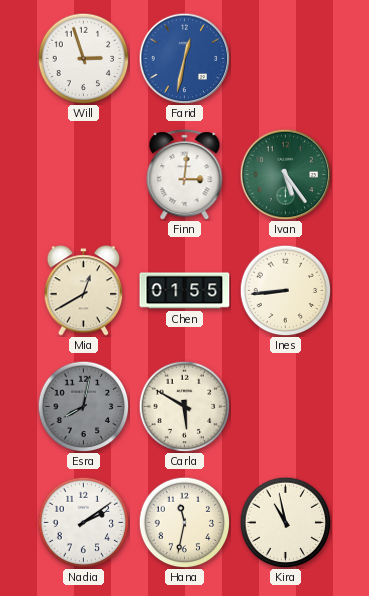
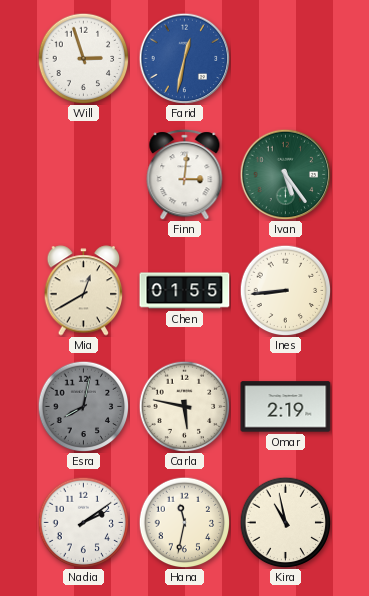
Carla: 5:50 -> 5:47
Omar: none -> 2:19
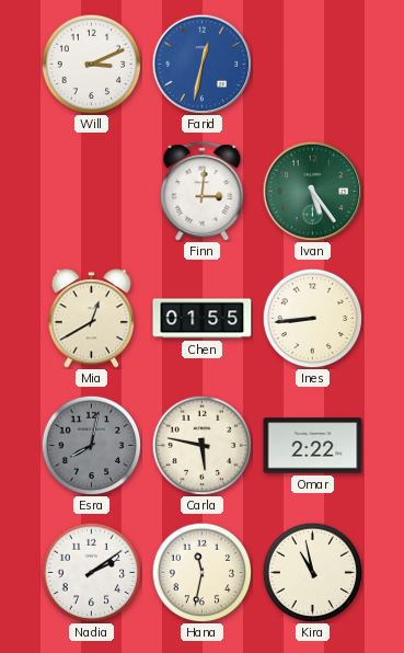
Will: 2:57 -> 3:11
Omar: 2:19 -> 2:22
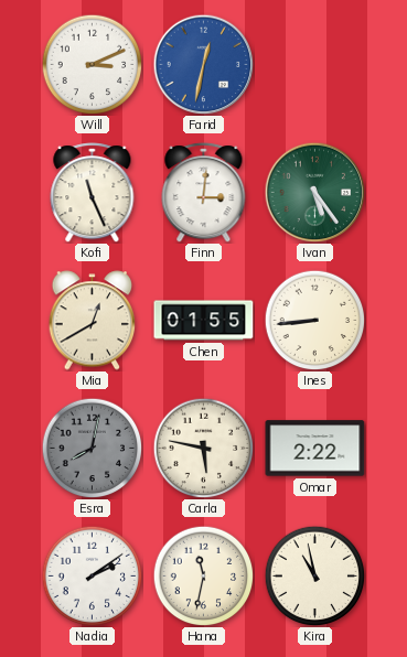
Kofi: none -> 11:26
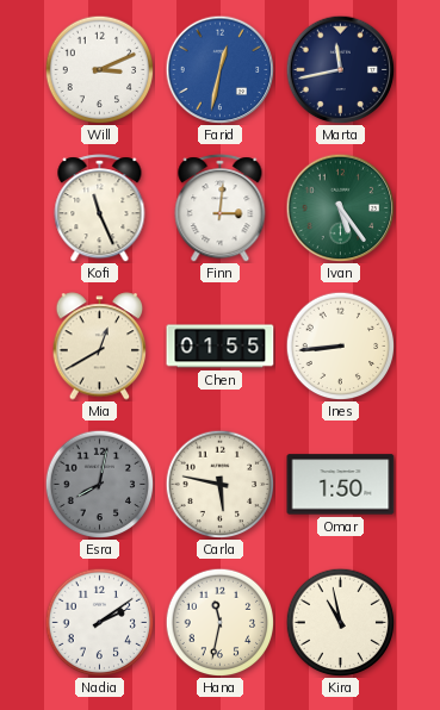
Marta: none -> 11:43
Omar: 2:22 -> 1:50
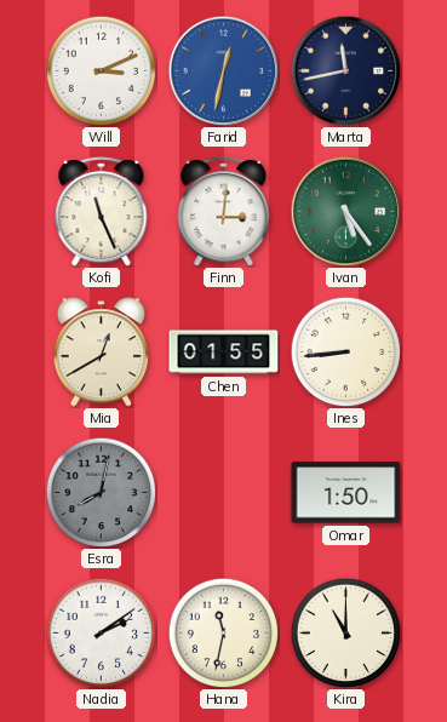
Carla: 5:47 -> none
Kira: 10:58 -> 11:00
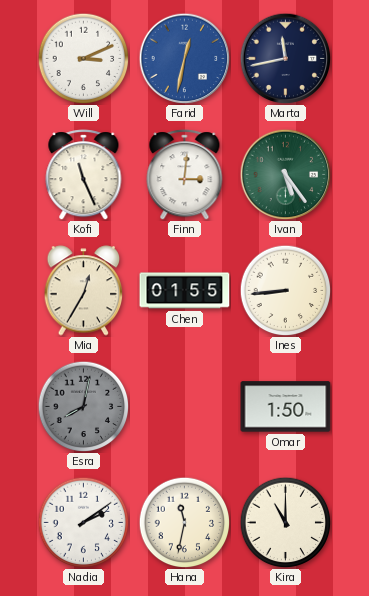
Mia: 12:40 -> 12:35
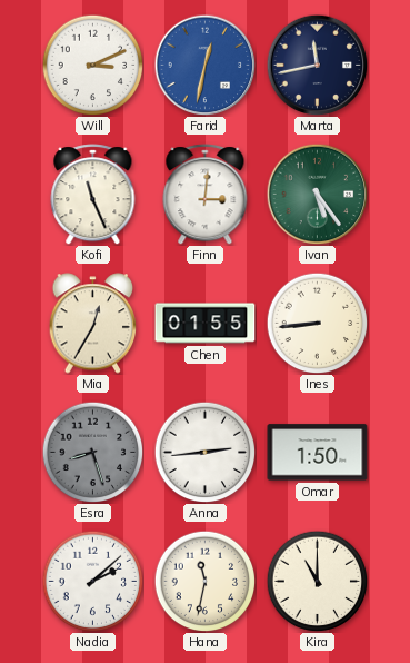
Esra: 8:02 -> 8:27
Anna: none -> 2:44
Nadia: 2:09 -> 2:08
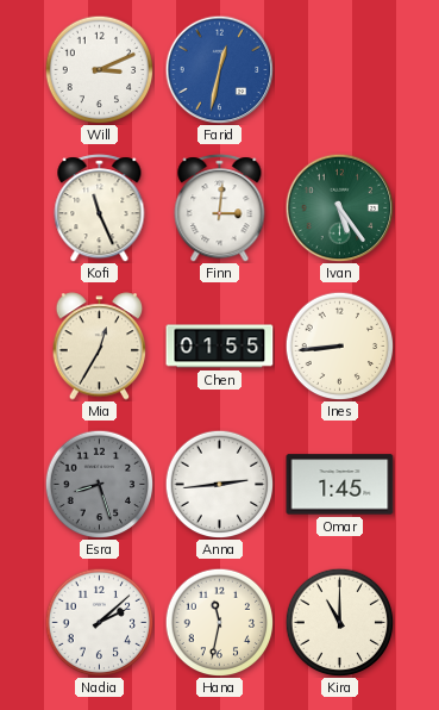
Marta: 11:43 -> none
Omar: 1:50 -> 1:45
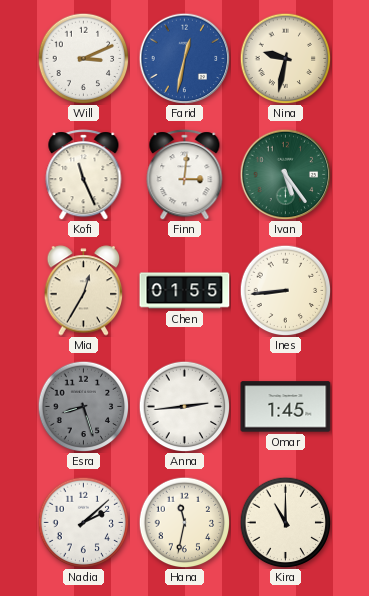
Nina: none -> 9:32
